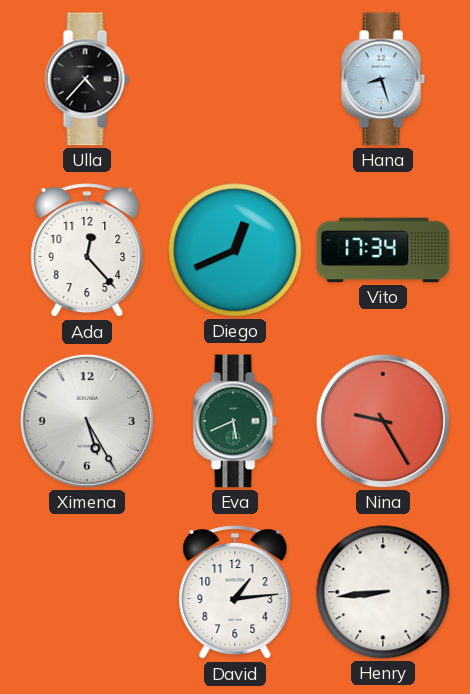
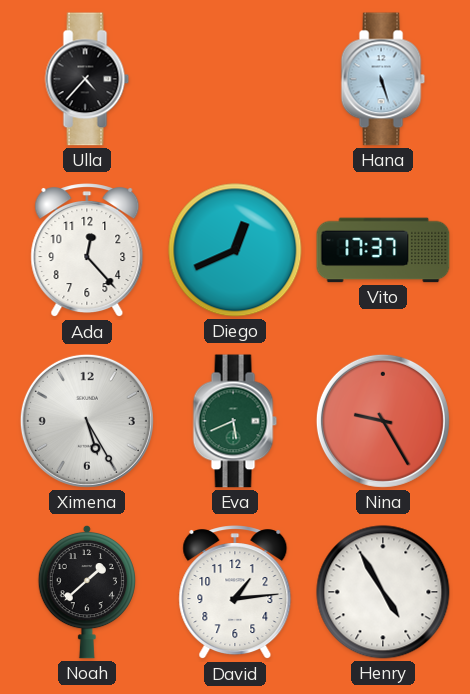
Hana: 8:27 -> 5:27
Vito: 17:34 -> 17:37
Noah: none -> 1:38
Henry: 8:44 -> 4:55
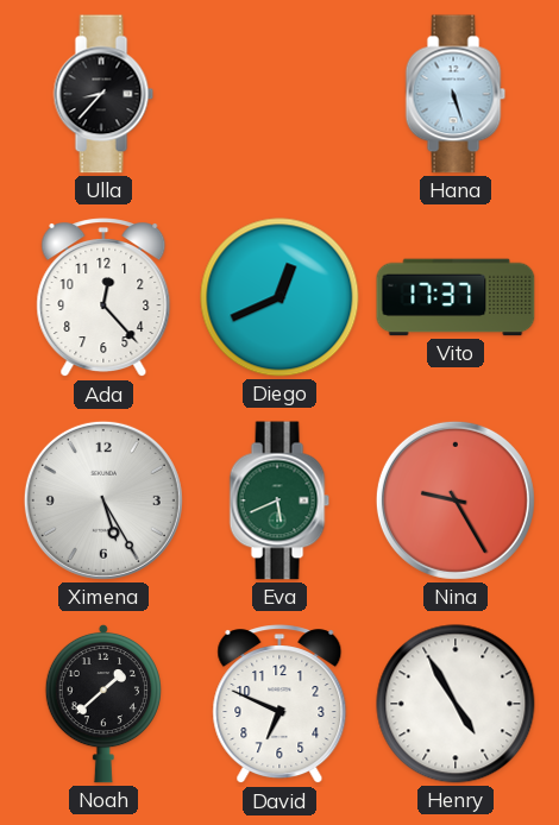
Ulla: 4:37 -> 8:37
David: 1:14 -> 6:49
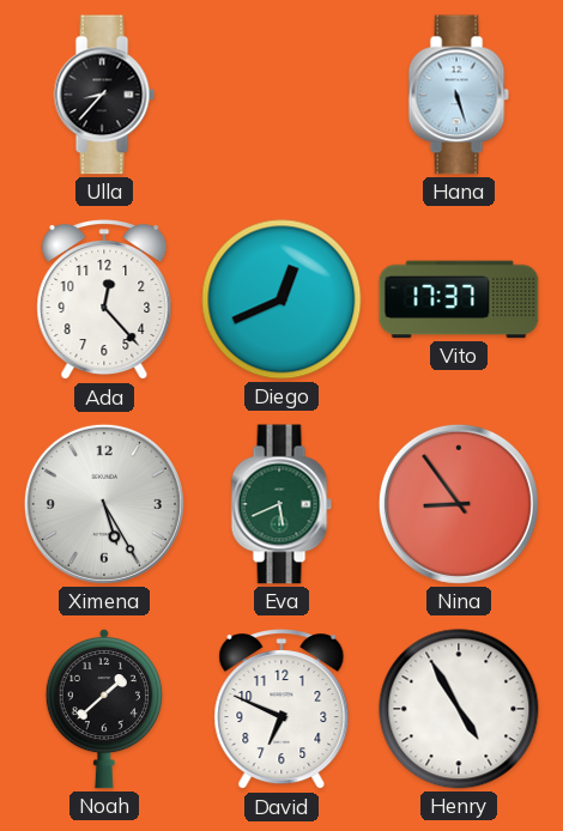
Nina: 9:25 -> 8:54
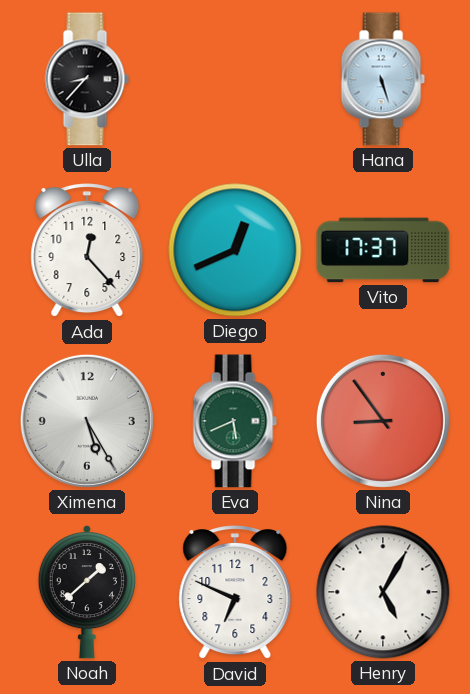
Henry: 4:55 -> 5:05
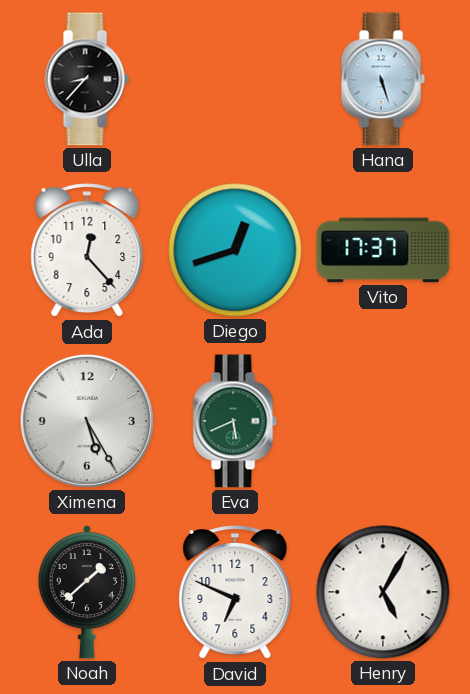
Diego: 12:41 -> 12:42
Nina: 8:54 -> none
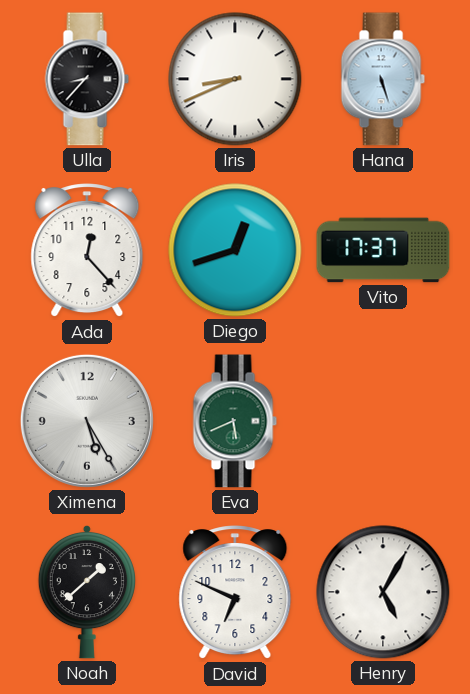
Iris: none -> 8:41
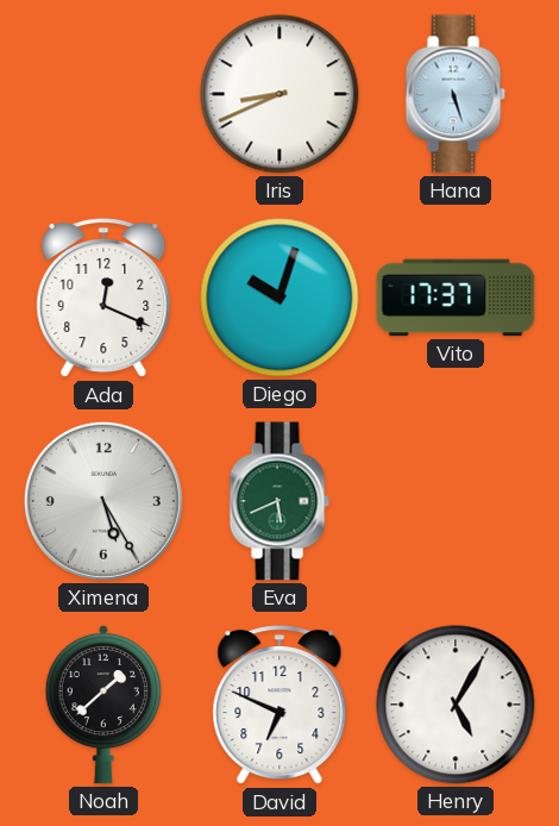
Ulla: 8:37 -> none
Ada: 12:23 -> 12:19
Diego: 12:42 -> 10:03
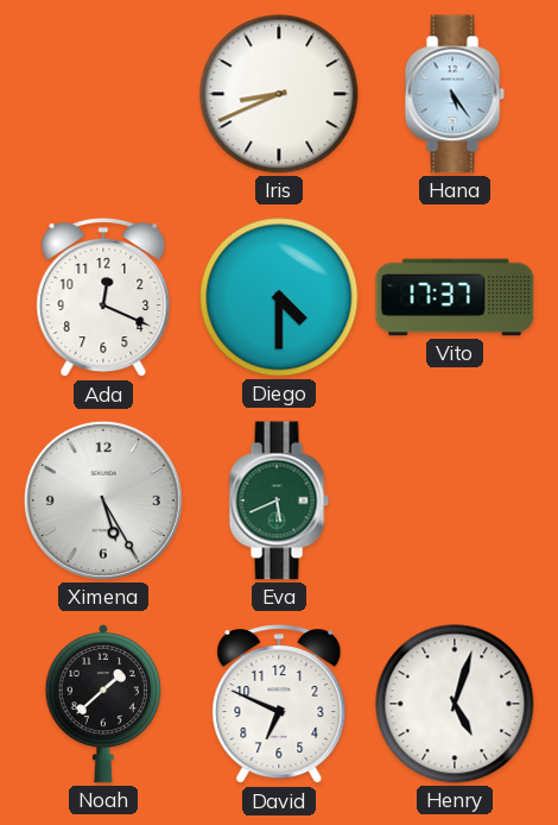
Hana: 5:27 -> 5:24
Diego: 10:03 -> 4:30
Henry: 5:05 -> 5:03
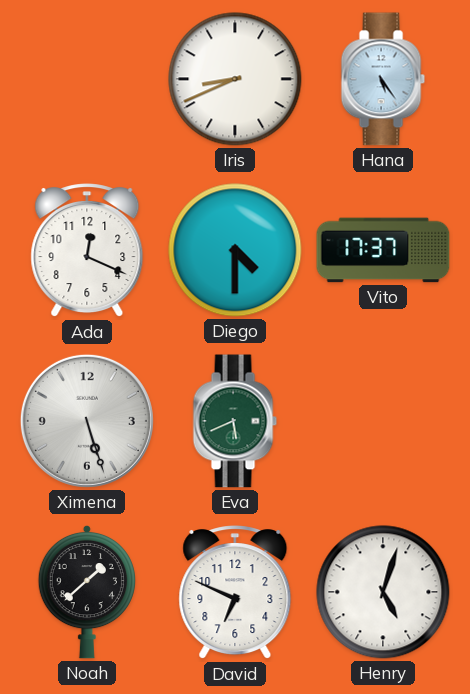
Ximena: 5:25 -> 5:27
